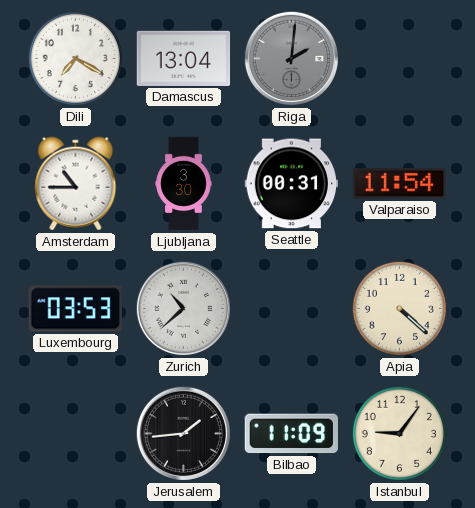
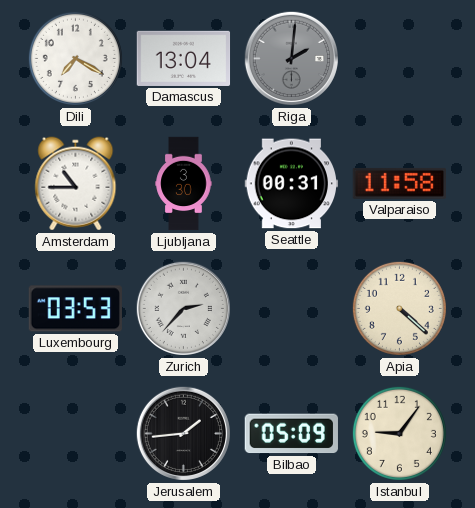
Valparaiso: 11:54 -> 11:58
Zurich: 10:38 -> 2:37
Bilbao: 11:09 -> 05:09
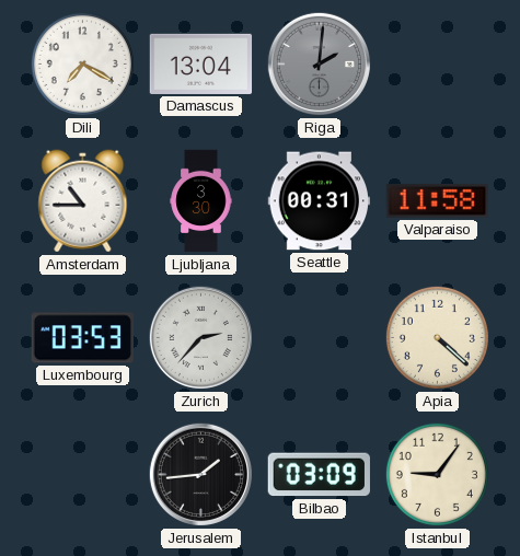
Bilbao: 05:09 -> 03:09
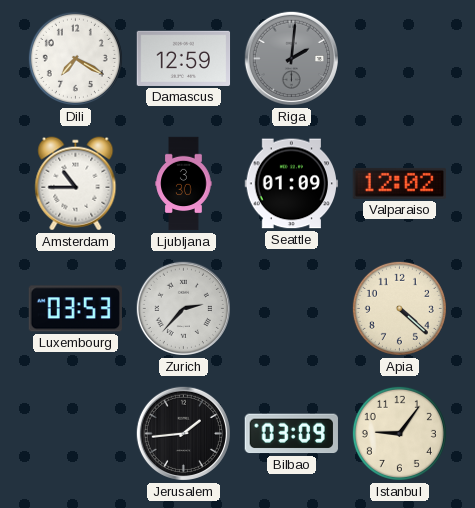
Damascus: 13:04 -> 12:59
Seattle: 00:31 -> 01:09
Valparaiso: 11:58 -> 12:02
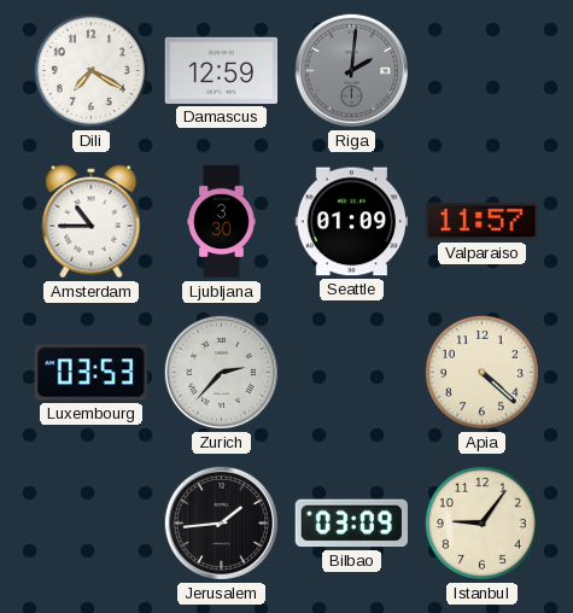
Valparaiso: 12:02 -> 11:57
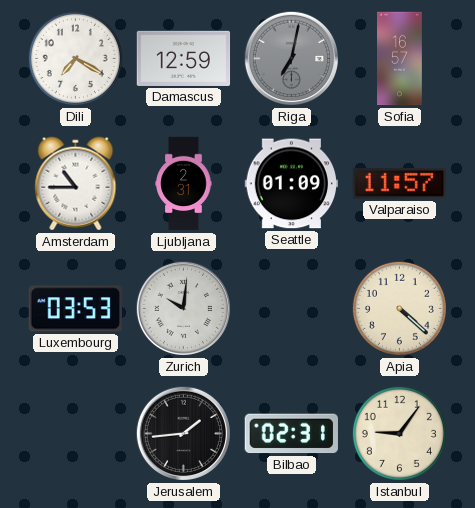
Riga: 2:01 -> 7:02
Sofia: none -> 16:57
Ljubljana: 3:30 -> 2:31
Zurich: 2:37 -> 10:01
Bilbao: 03:09 -> 02:31
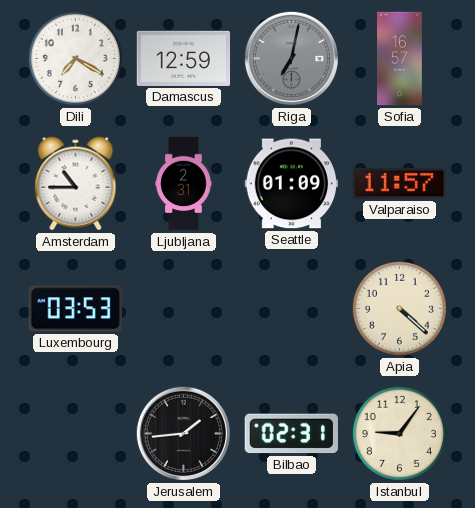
Zurich: 10:01 -> none
